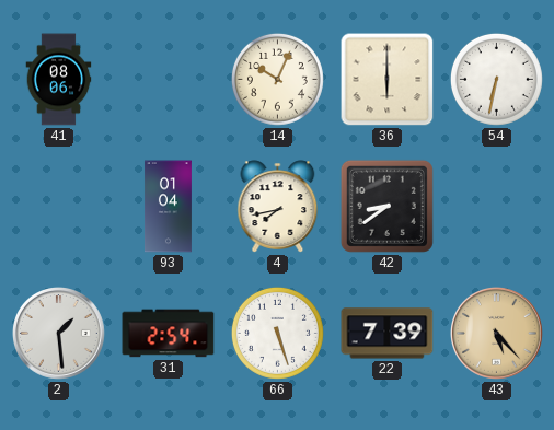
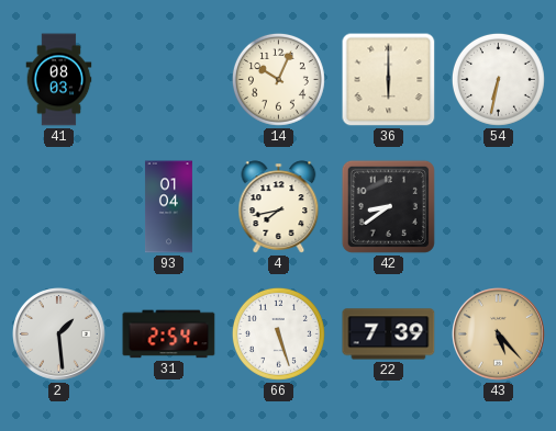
41: 08:06 -> 08:03
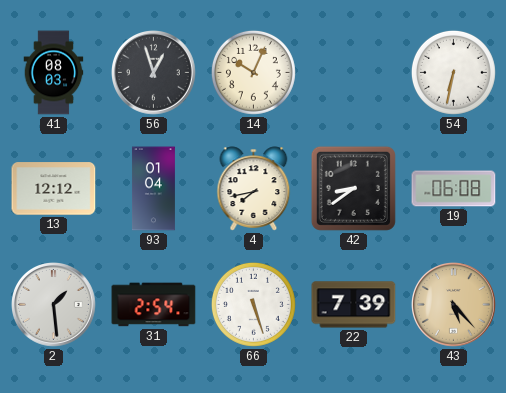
56: none -> 12:57
36: 6:00 -> none
13: none -> 12:12
19: none -> 06:08
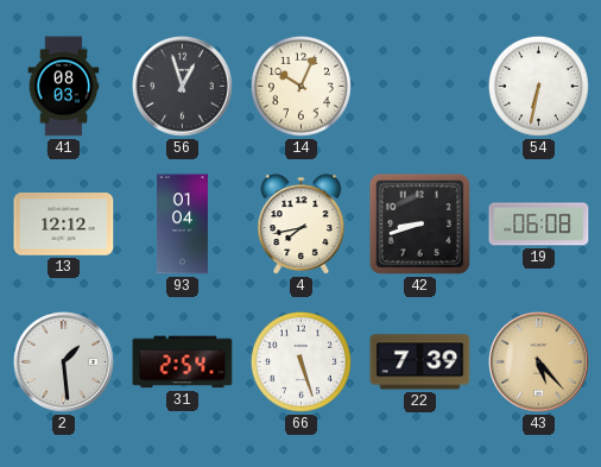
42: 8:39 -> 8:42
